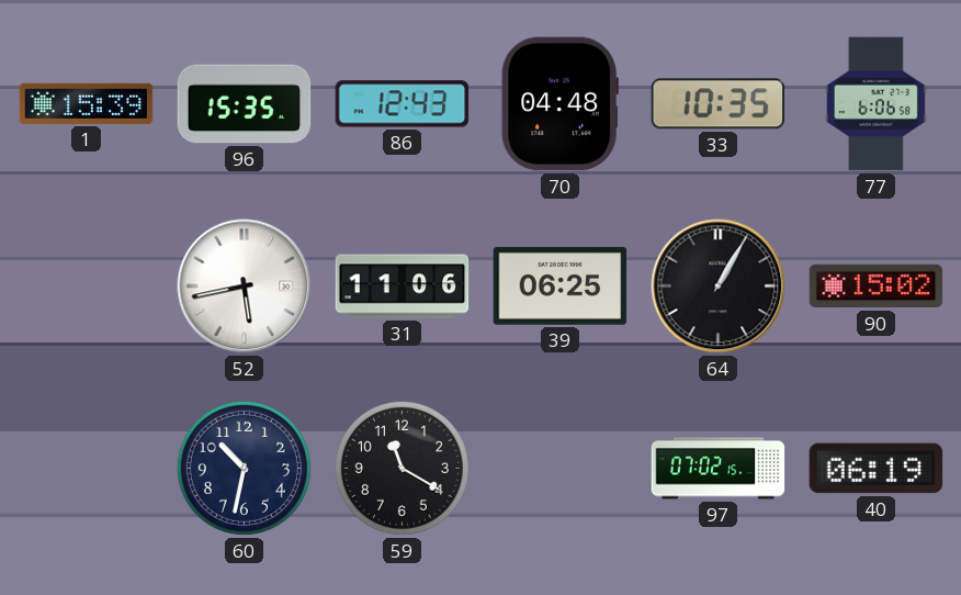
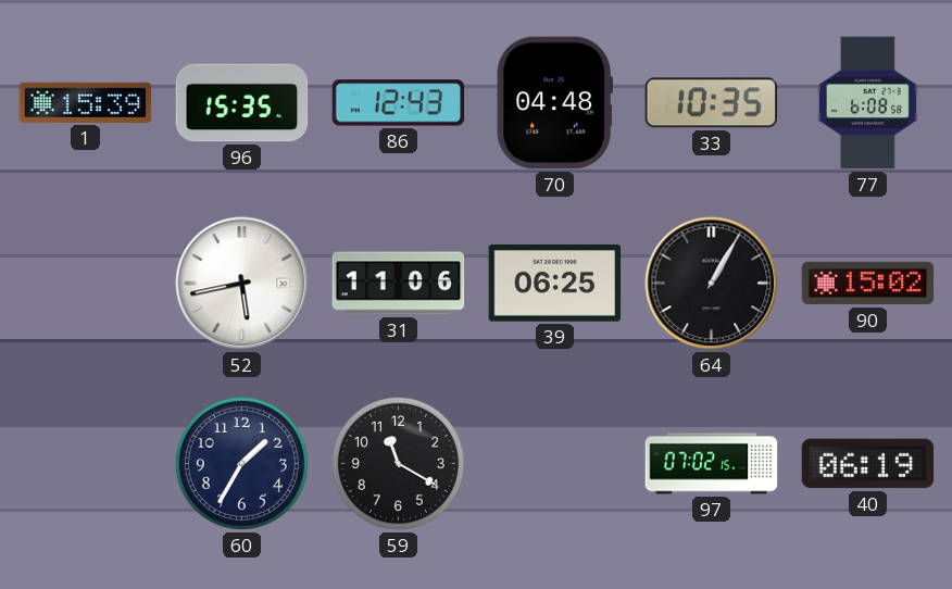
77: 6:06 -> 6:08
60: 10:32 -> 1:35
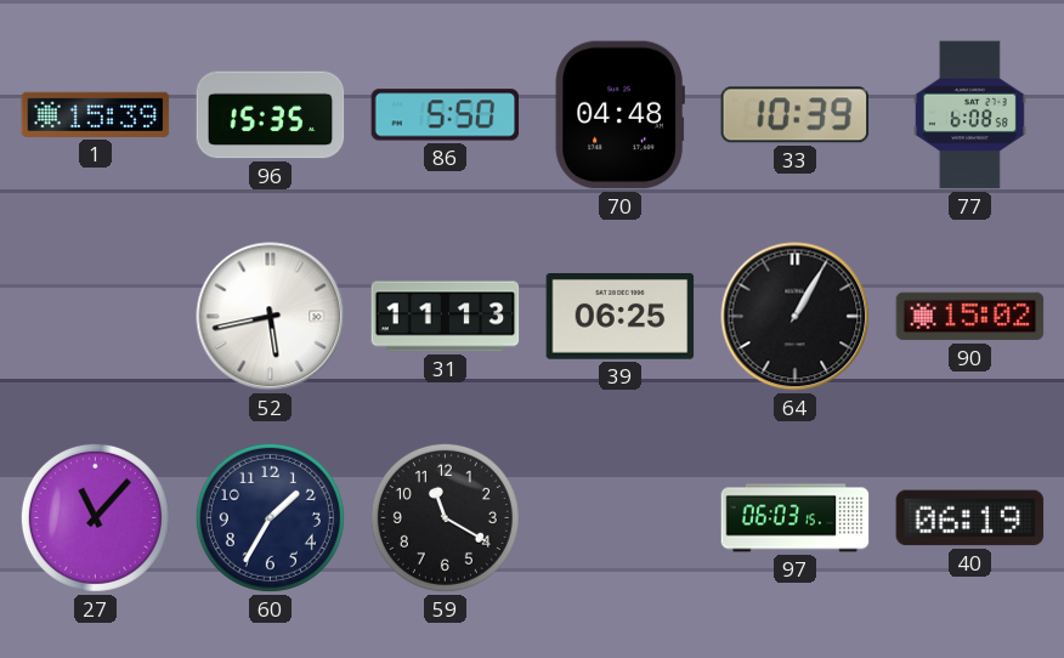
86: 12:43 -> 5:50
33: 10:35 -> 10:39
31: 11:06 -> 11:13
27: none -> 11:07
97: 07:02 -> 06:03
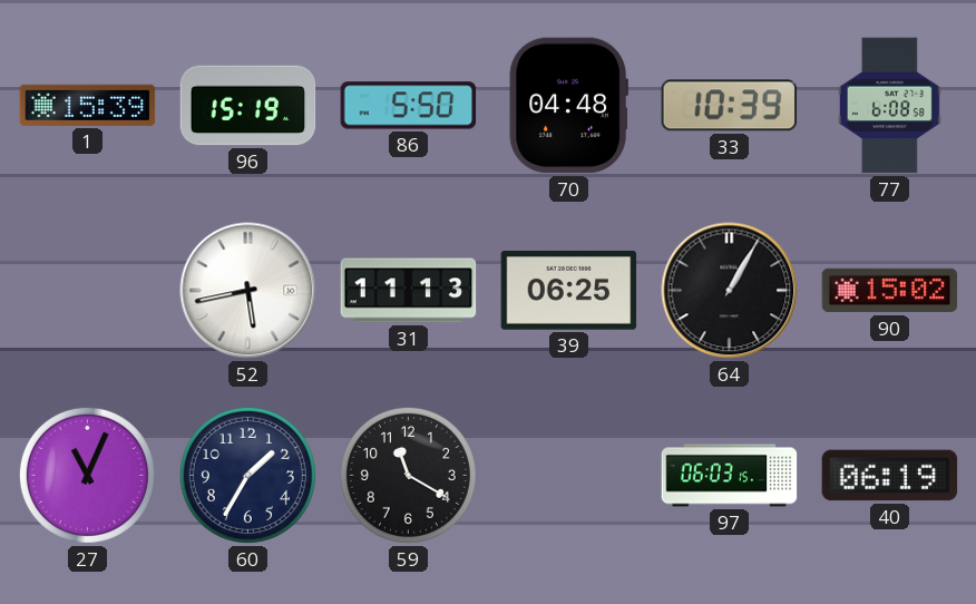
96: 15:35 -> 15:19
27: 11:07 -> 11:04
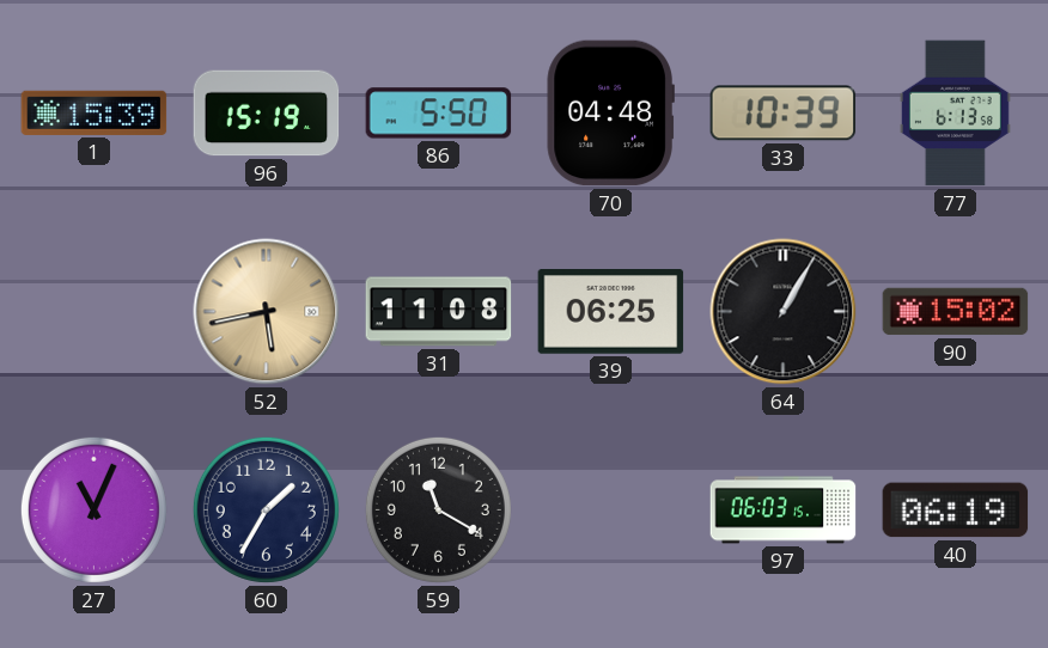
77: 6:08 -> 6:13
52 dial: white -> champagne
31: 11:13 -> 11:08
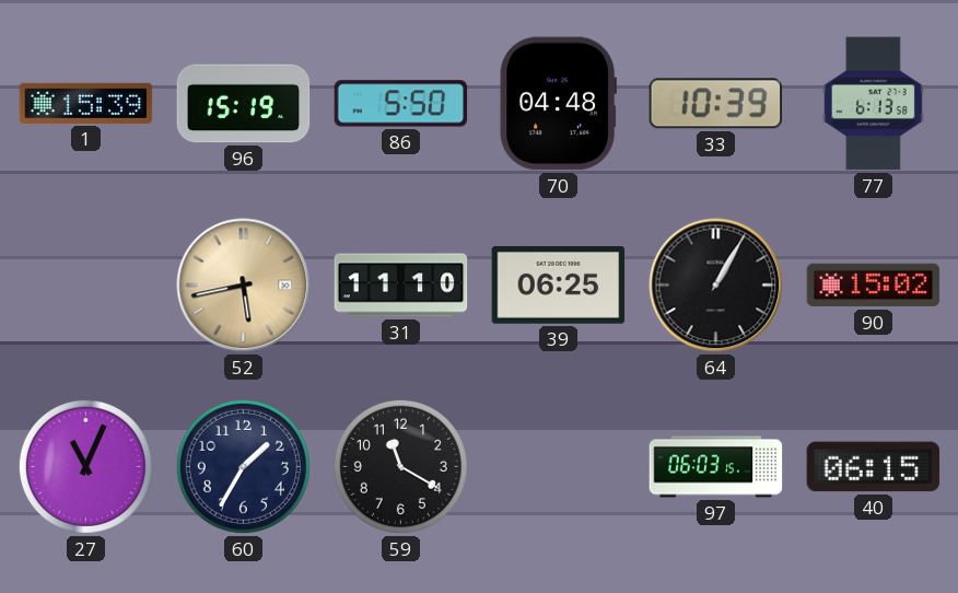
31: 11:08 -> 11:10
40: 06:19 -> 06:15
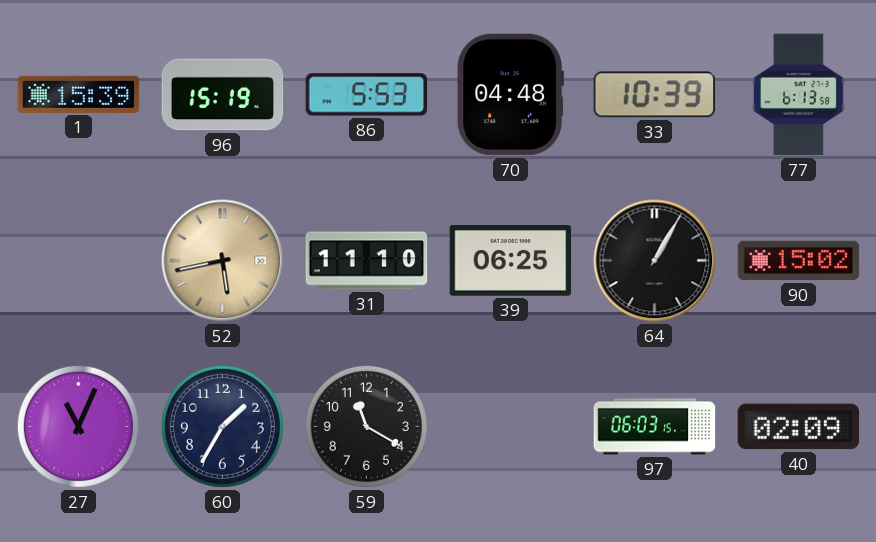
86: 5:50 -> 5:53
40: 06:15 -> 02:09
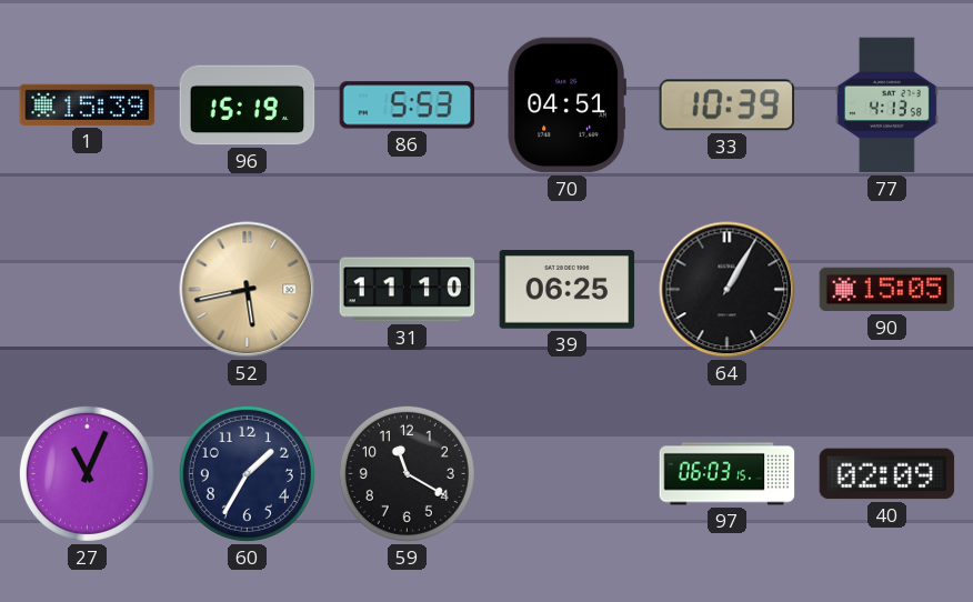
70: 04:48 -> 04:51
77: 6:13 -> 4:13
90: 15:02 -> 15:05
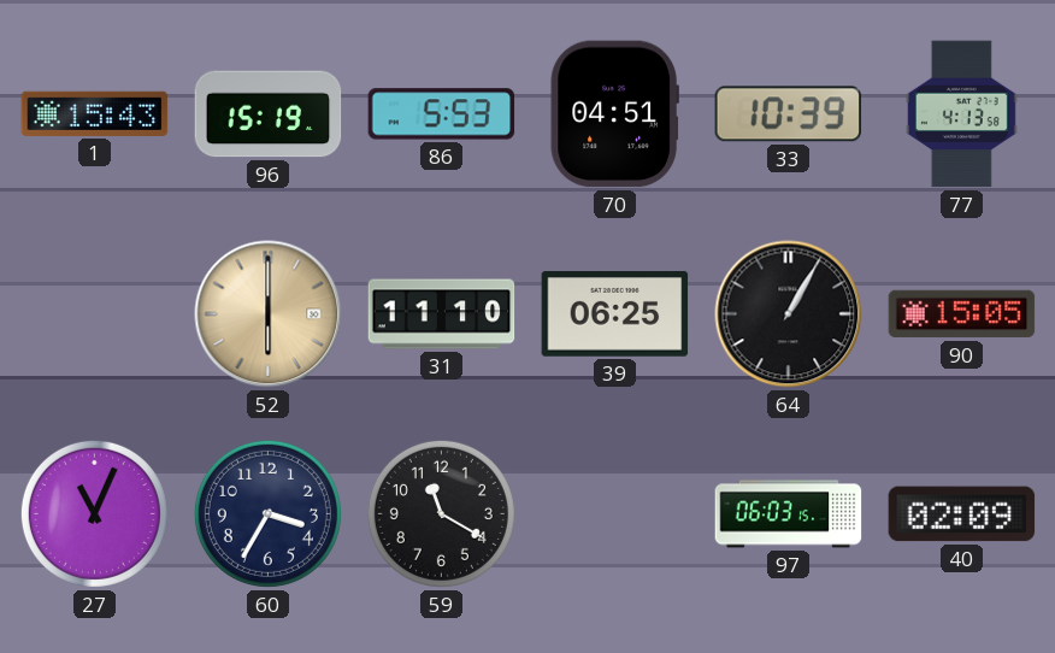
1: 15:39 -> 15:43
52: 5:43 -> 6:00
60: 1:35 -> 3:35
